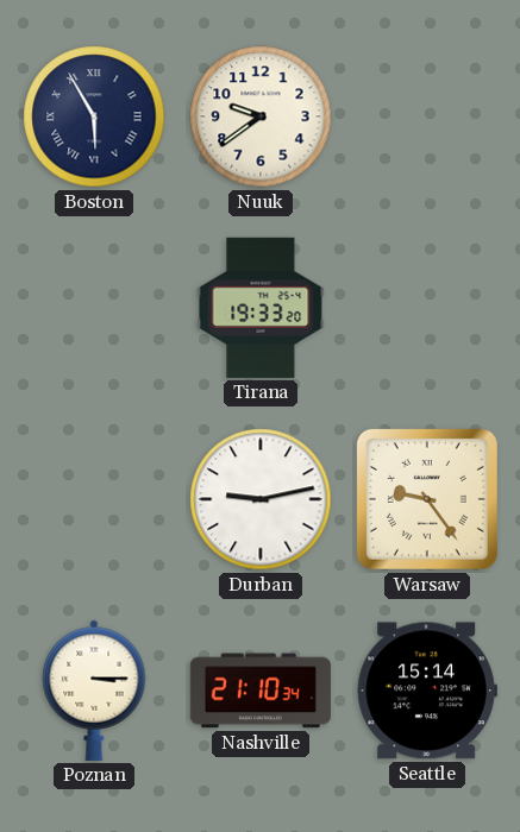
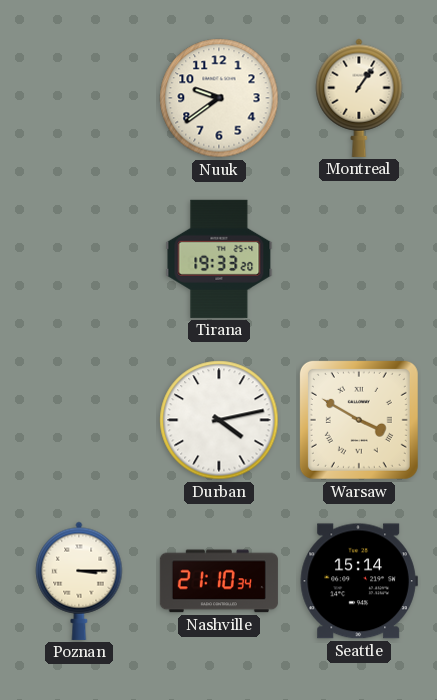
Boston: 5:55 -> none
Montreal: none -> 1:06
Durban: 9:13 -> 4:13
Warsaw: 9:24 -> 3:50
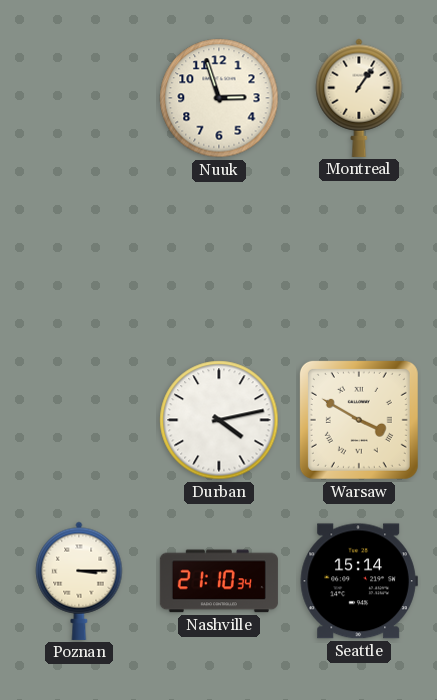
Nuuk: 9:39 -> 2:57
Tirana: 19:33 -> none
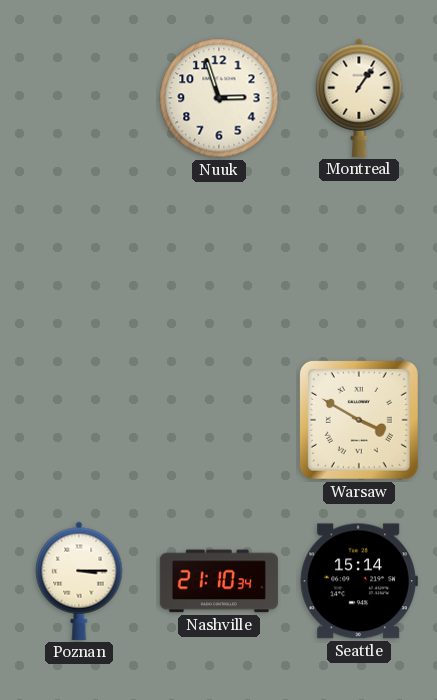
Durban: 4:13 -> none
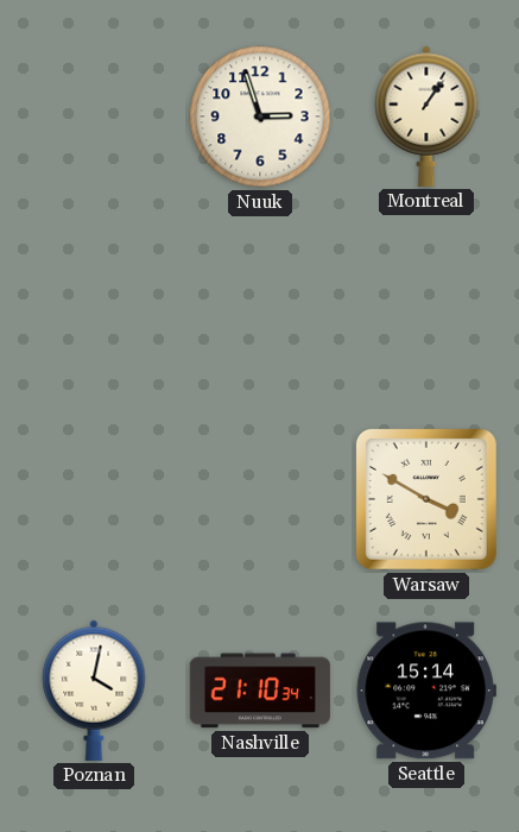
Poznan: 3:15 -> 4:02
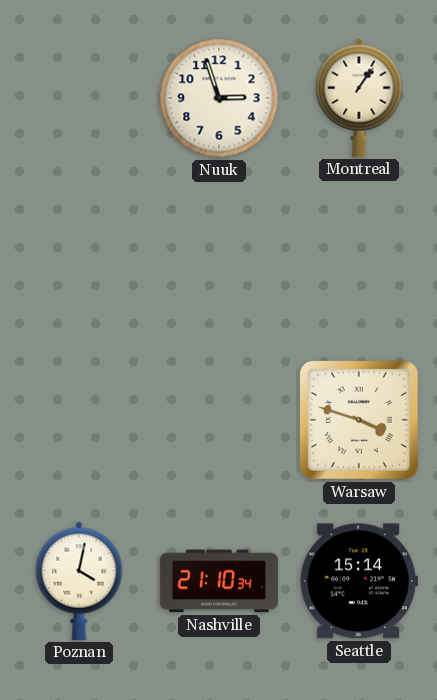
Warsaw: 3:50 -> 3:48
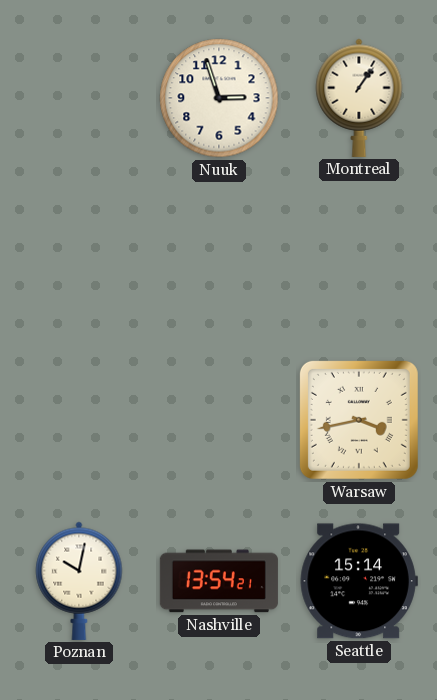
Warsaw: 3:48 -> 3:43
Poznan: 4:02 -> 10:02
Nashville: 21:10 -> 13:54
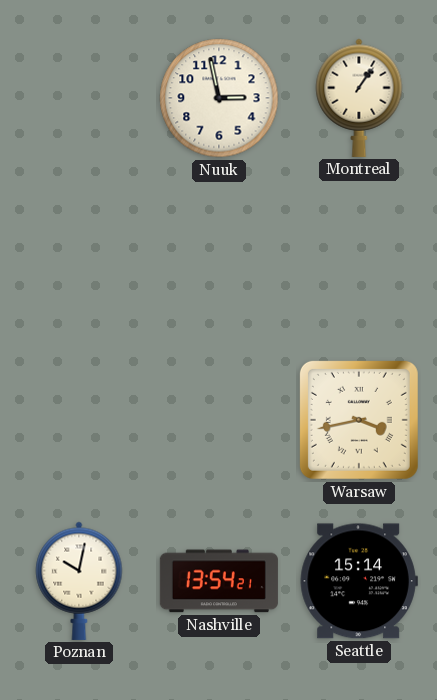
Nuuk: 2:57 -> 2:58
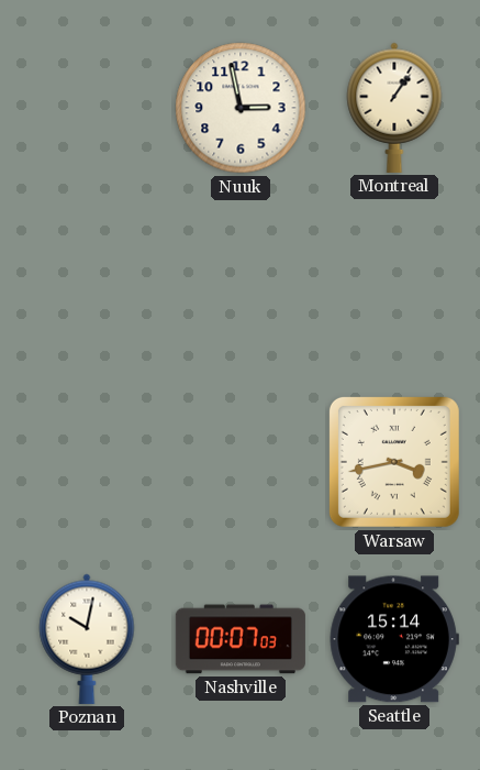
Nashville: 13:54 -> 00:07
